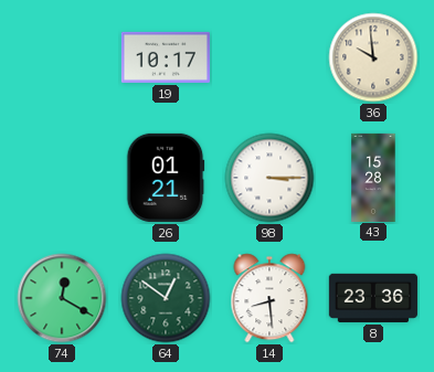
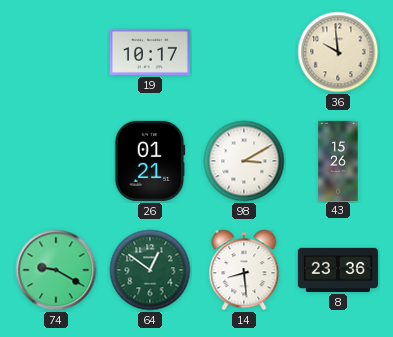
98: 3:15 -> 3:10
43: 15:28 -> 15:26
74: 12:20 -> 9:20
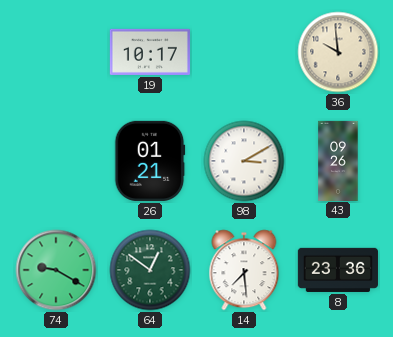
43: 15:26 -> 09:26
14: 8:29 -> 7:29
